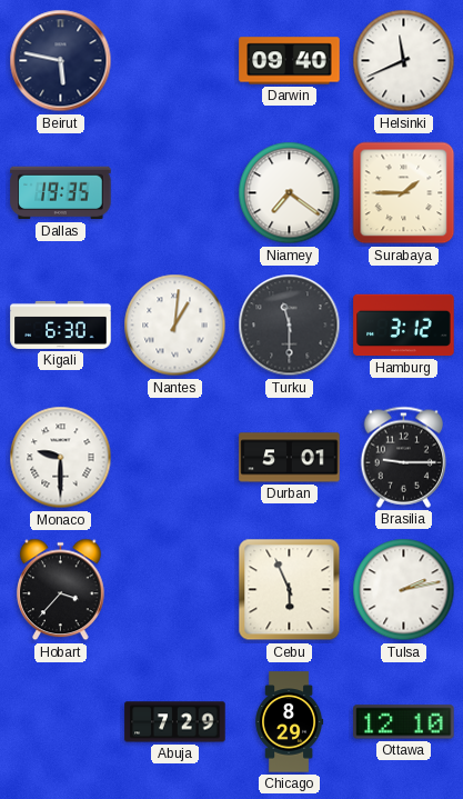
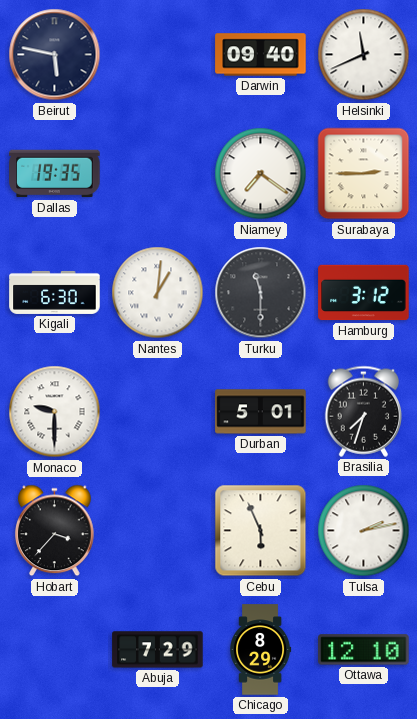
Surabaya: 1:45 -> 2:45
Brasilia: 9:15 -> 7:33
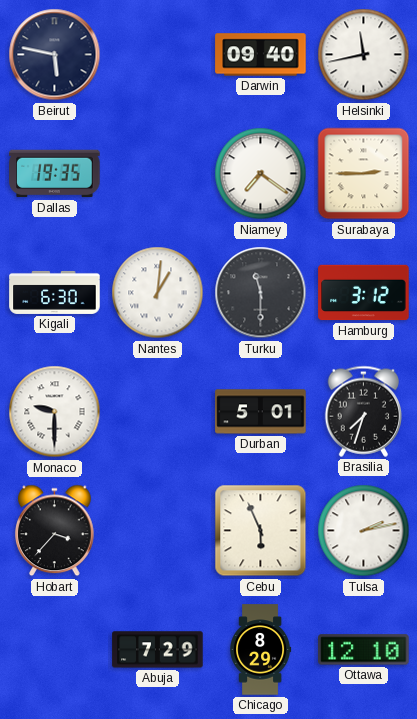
Helsinki: 11:41 -> 11:43
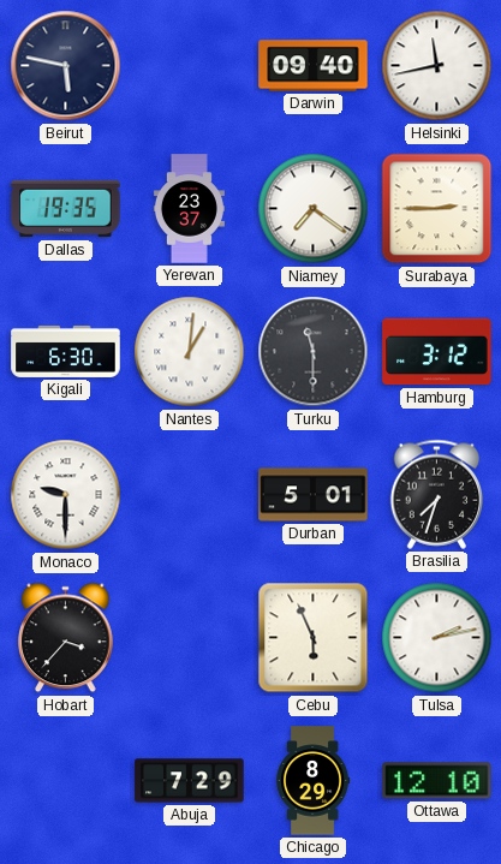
Yerevan: none -> 23:37
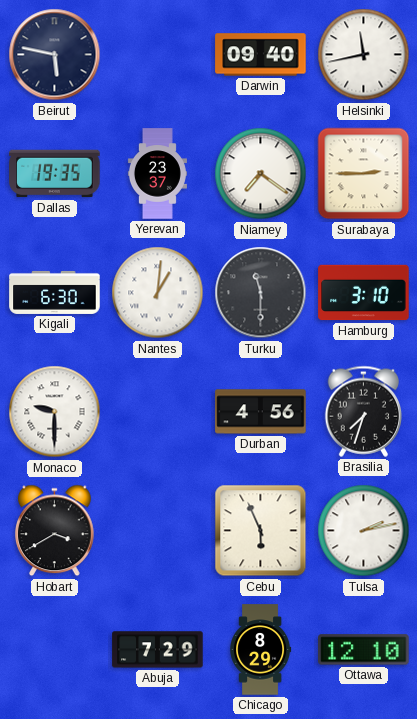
Hamburg: 3:12 -> 3:10
Durban: 5:01 -> 4:56
Hobart: 3:37 -> 3:40
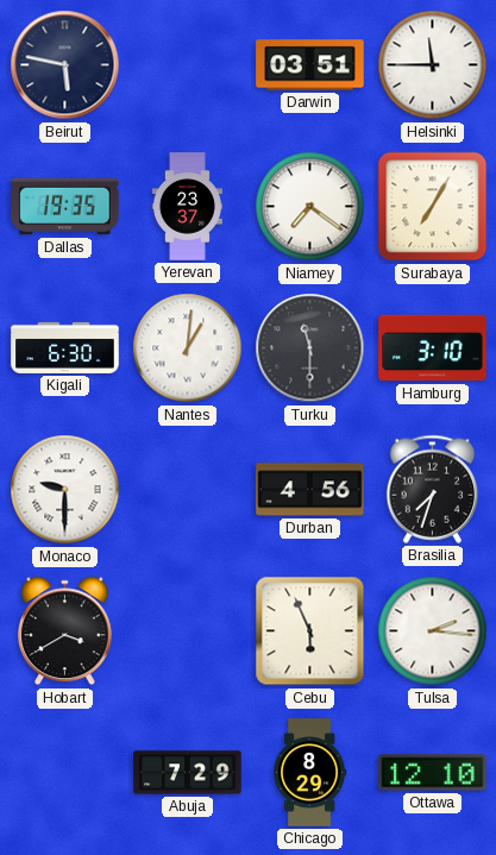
Darwin: 09:40 -> 03:51
Helsinki: 11:43 -> 11:45
Surabaya: 2:45 -> 7:05
Tulsa: 2:13 -> 2:16
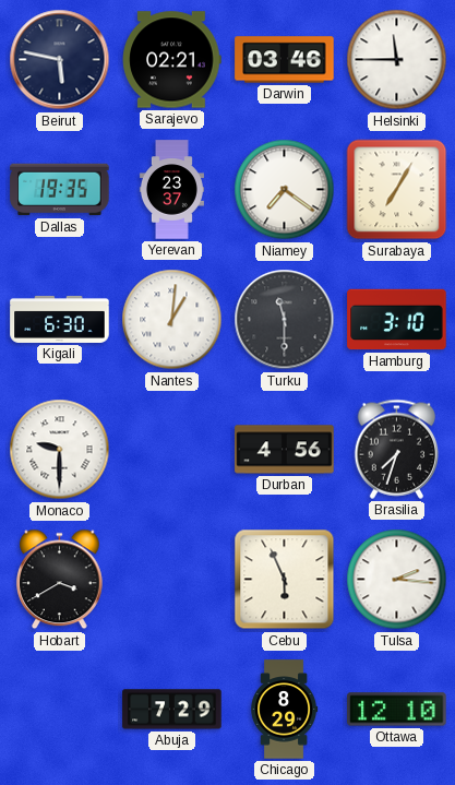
Sarajevo: none -> 02:21
Darwin: 03:51 -> 03:46
